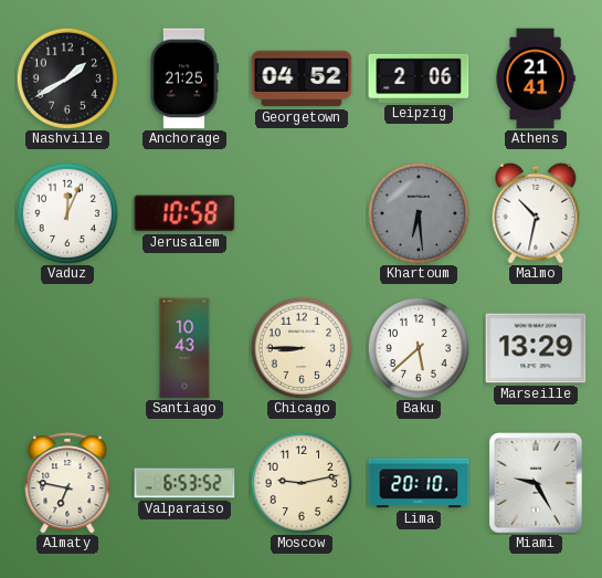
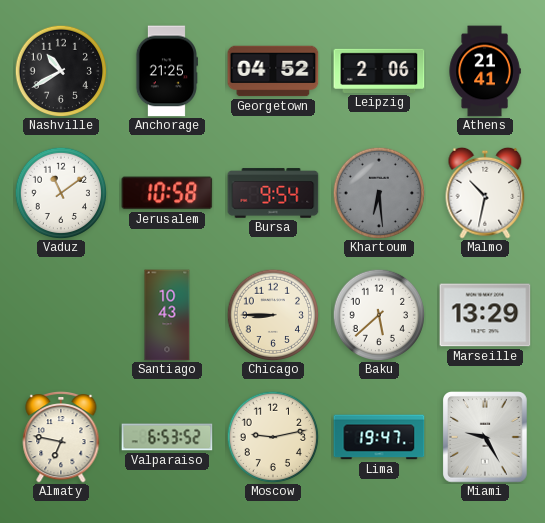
Nashville: 1:40 -> 10:40
Vaduz: 12:04 -> 11:09
Bursa: none -> 9:54
Lima: 20:10 -> 19:47
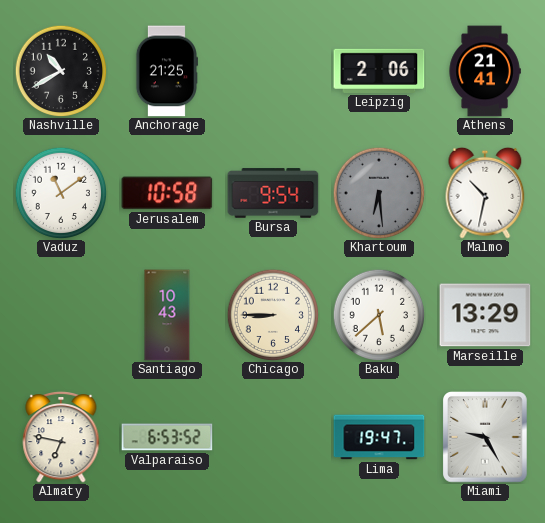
Georgetown: 04:52 -> none
Moscow: 9:13 -> none
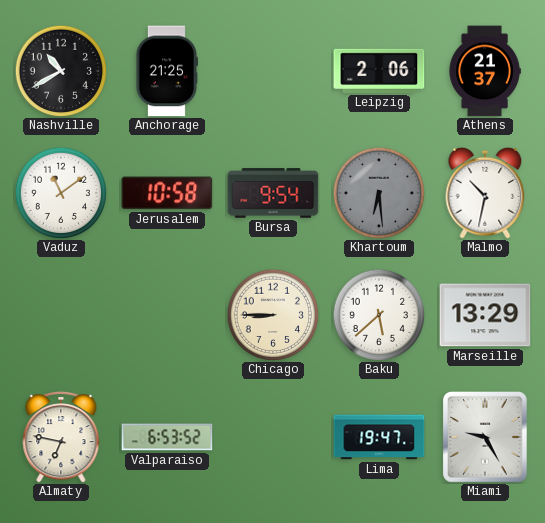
Athens: 21:41 -> 21:37
Santiago: 10:43 -> none
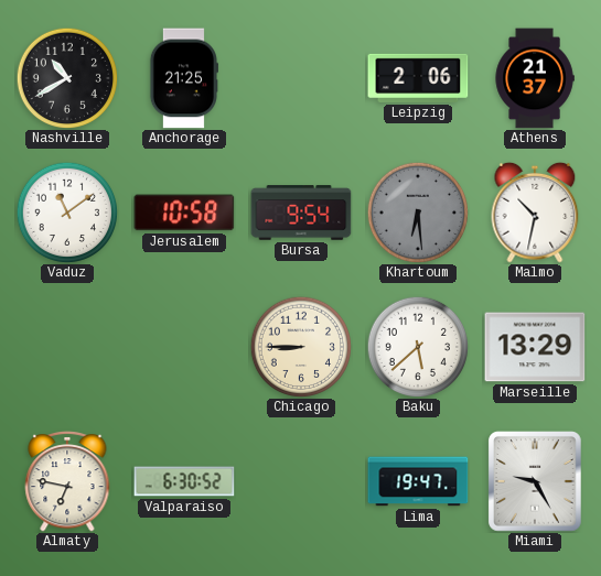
Valparaiso: 6:53 -> 6:30
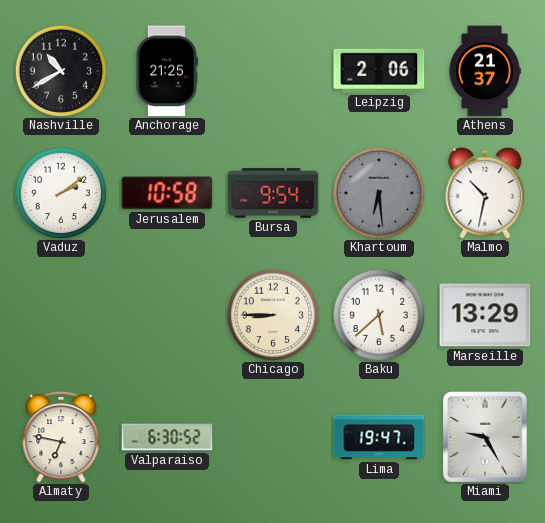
Vaduz: 11:09 -> 2:09
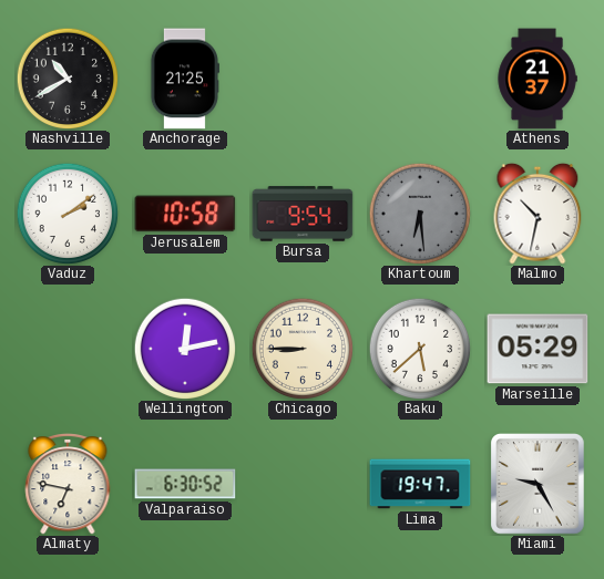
Leipzig: 2:06 -> none
Wellington: none -> 12:13
Marseille: 13:29 -> 05:29
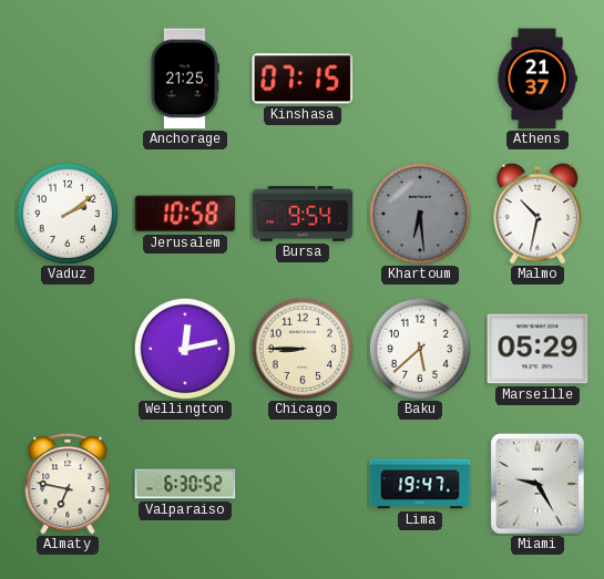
Nashville: 10:40 -> none
Kinshasa: none -> 07:15
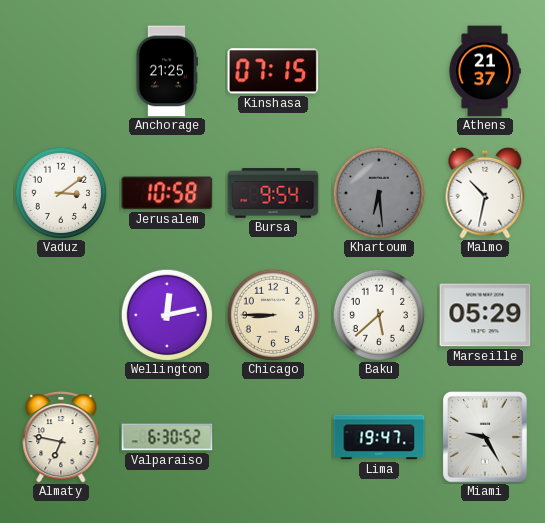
Vaduz: 2:09 -> 3:09
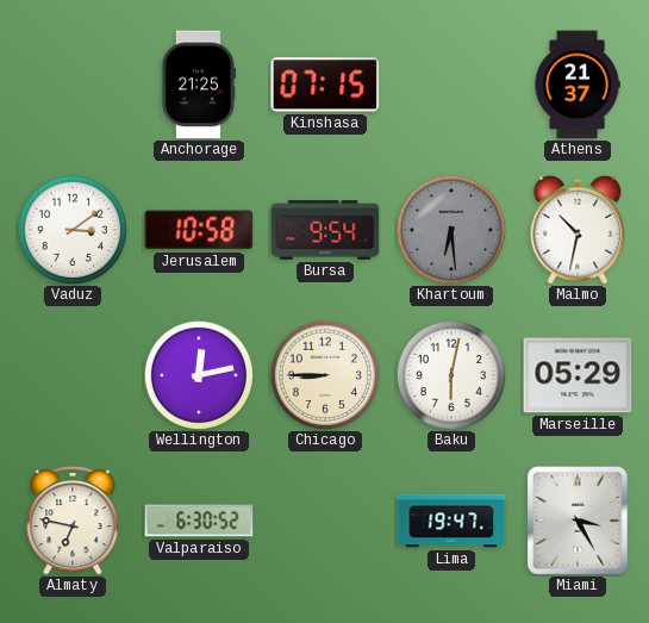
Baku: 5:38 -> 6:02
Miami: 9:25 -> 3:25
